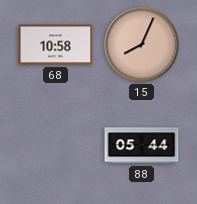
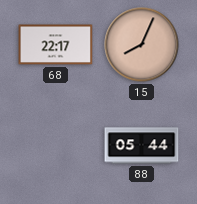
68: 10:58 -> 22:17
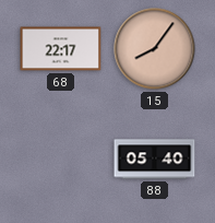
15: 8:04 -> 8:06
88: 05:44 -> 05:40
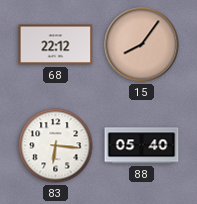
68: 22:17 -> 22:12
83: none -> 6:16
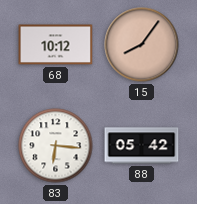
68: 22:12 -> 10:12
88: 05:40 -> 05:42
